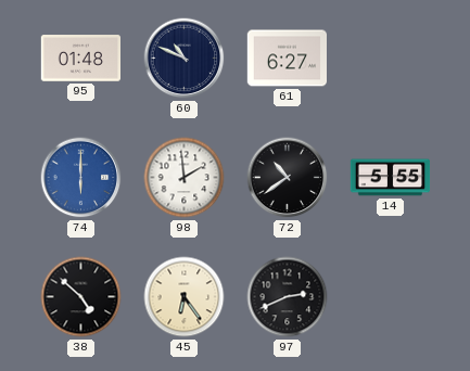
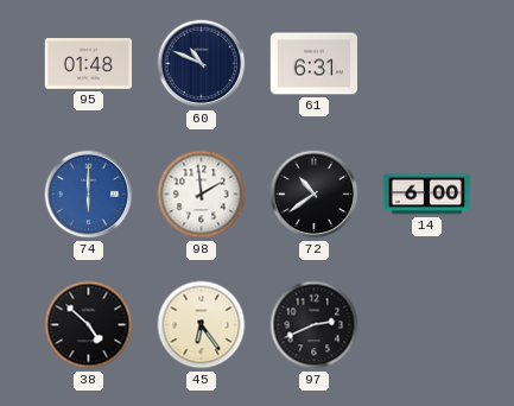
61: 6:27 -> 6:31
14: 5:55 -> 6:00
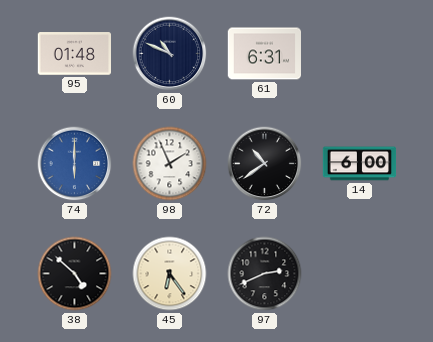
98: 1:59 -> 1:56
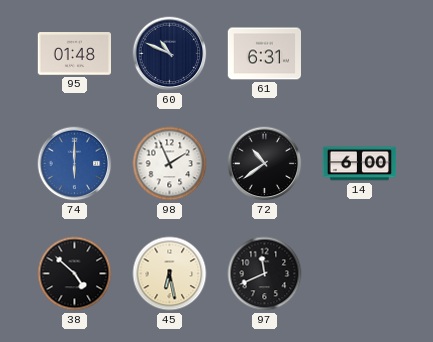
45: 6:24 -> 6:28
97: 2:41 -> 11:41
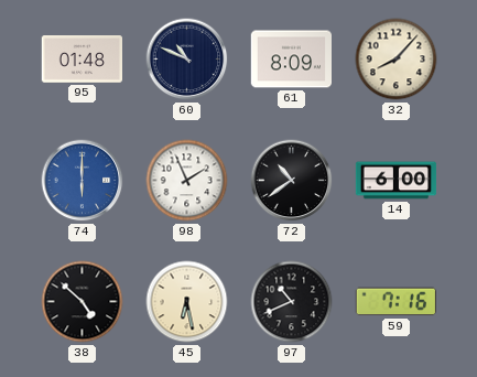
61: 6:31 -> 8:09
32: none -> 8:07
97: 11:41 -> 10:41
59: none -> 7:16
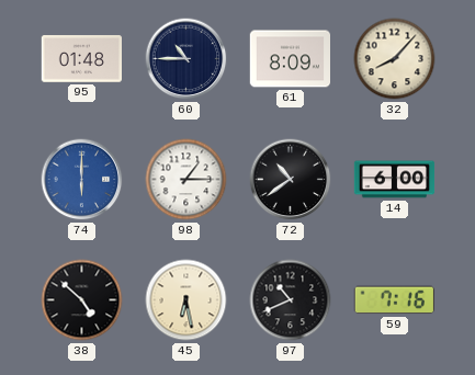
60: 10:49 -> 10:45
98: 1:56 -> 1:15
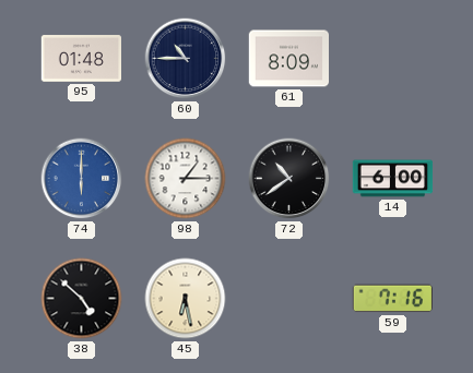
32: 8:07 -> none
97: 10:41 -> none
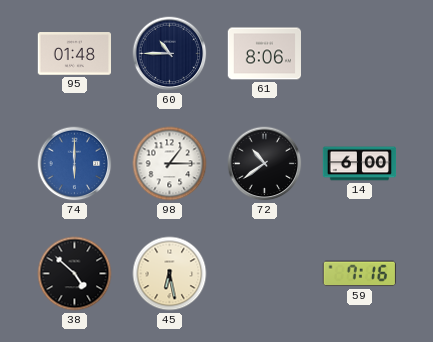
61: 8:09 -> 8:06
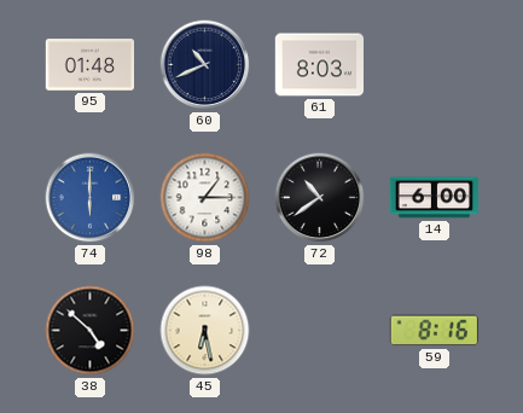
60: 10:45 -> 10:41
61: 8:06 -> 8:03
59: 7:16 -> 8:16
